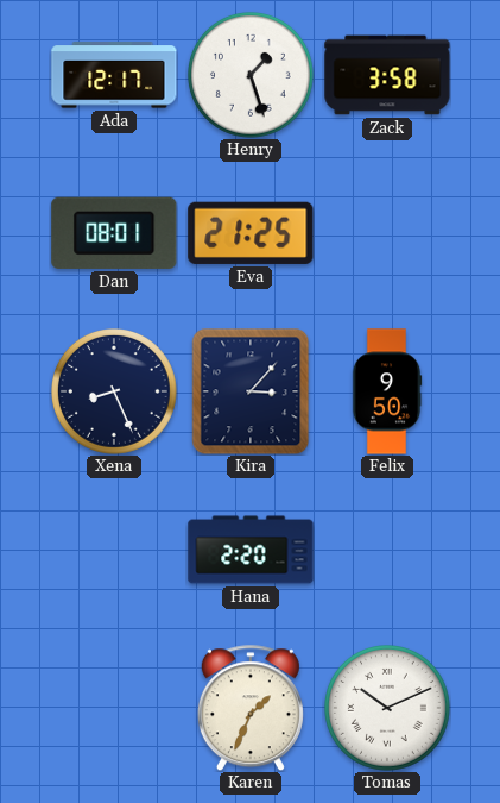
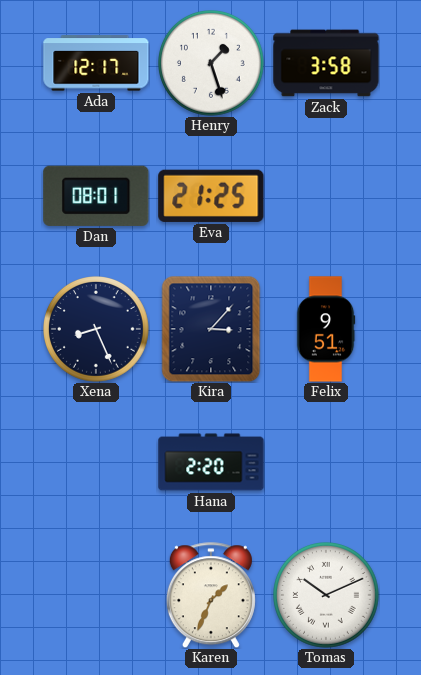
Felix: 9:50 -> 9:51
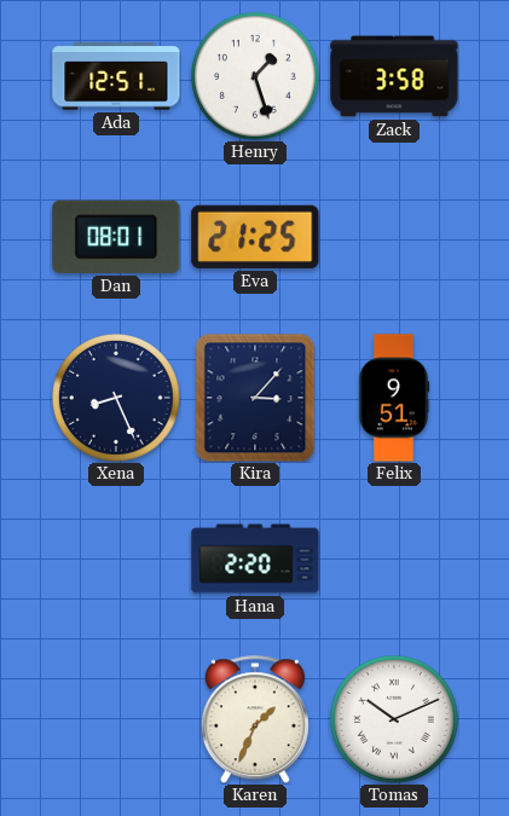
Ada: 12:17 -> 12:51
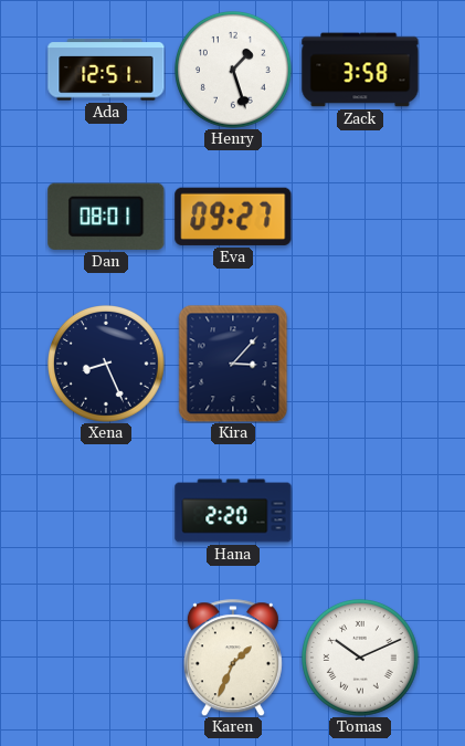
Eva: 21:25 -> 09:27
Felix: 9:51 -> none
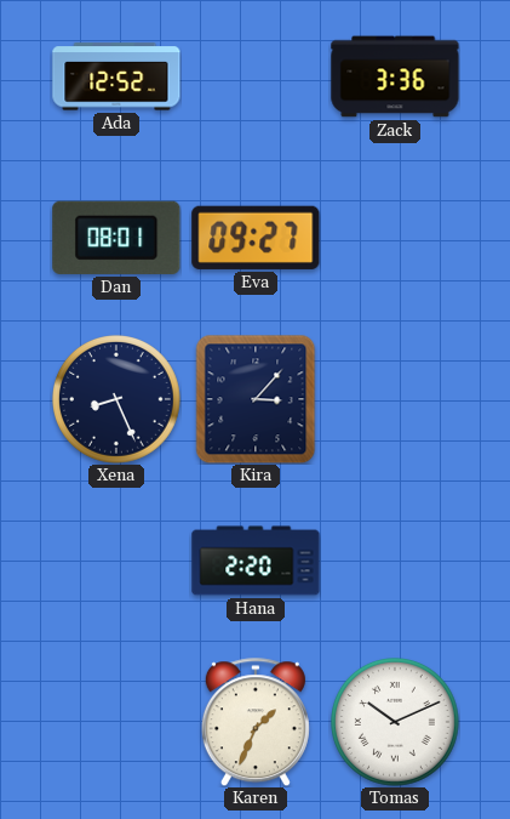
Ada: 12:51 -> 12:52
Henry: 1:27 -> none
Zack: 3:58 -> 3:36
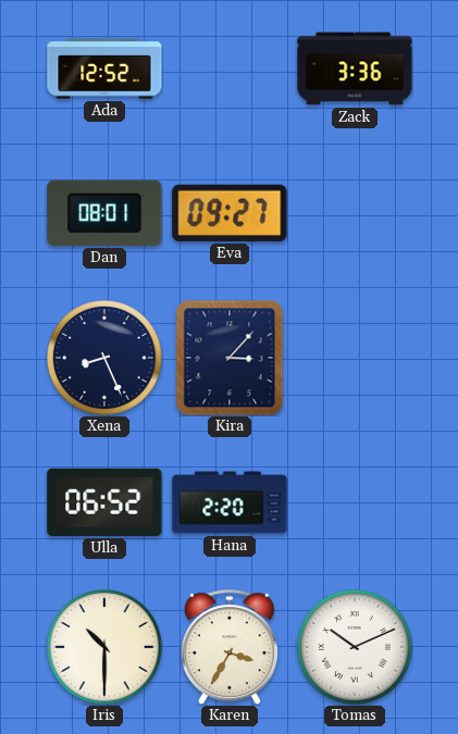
Ulla: none -> 06:52
Iris: none -> 10:30
Karen: 1:34 -> 3:35
